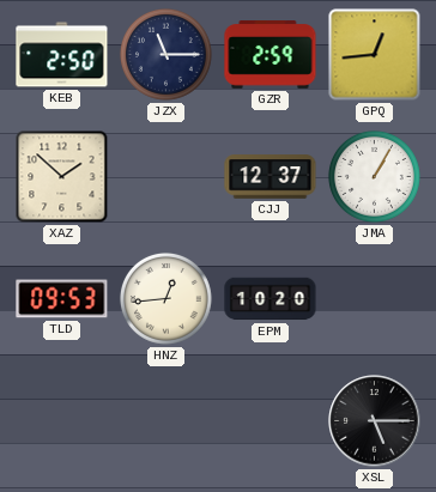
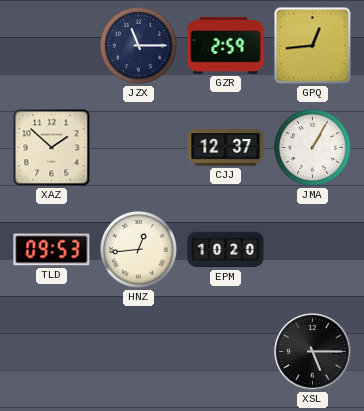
KEB: 2:50 -> none
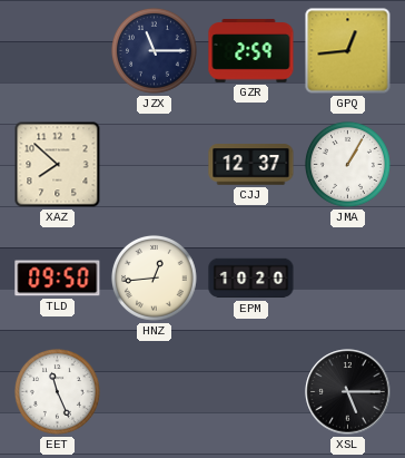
XAZ: 1:52 -> 7:52
TLD: 09:53 -> 09:50
EET: none -> 11:26
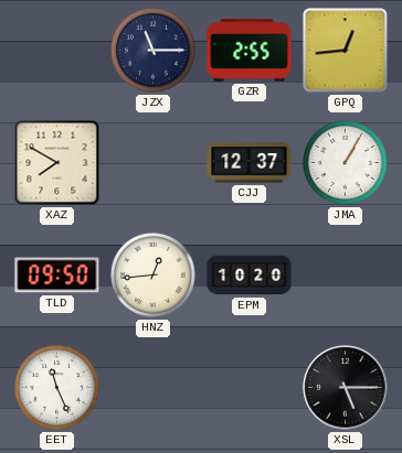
GZR: 2:59 -> 2:55
XAZ: 7:52 -> 7:50
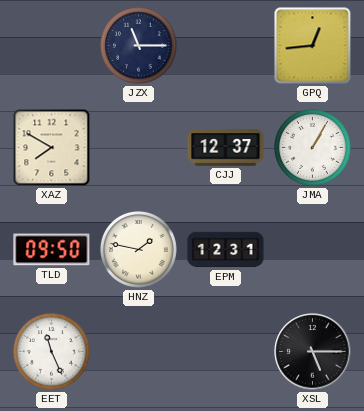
GZR: 2:55 -> none
HNZ: 12:44 -> 1:47
EPM: 10:20 -> 12:31
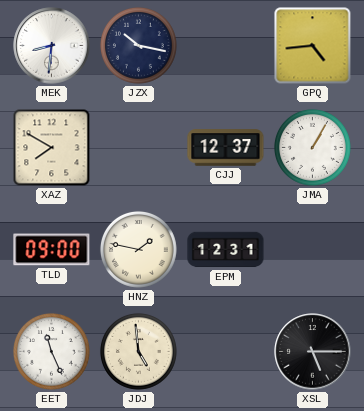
MEK: none -> 8:31
JZX: 11:15 -> 10:17
GPQ: 12:44 -> 4:44
TLD: 09:50 -> 09:00
JDJ: none -> 4:59
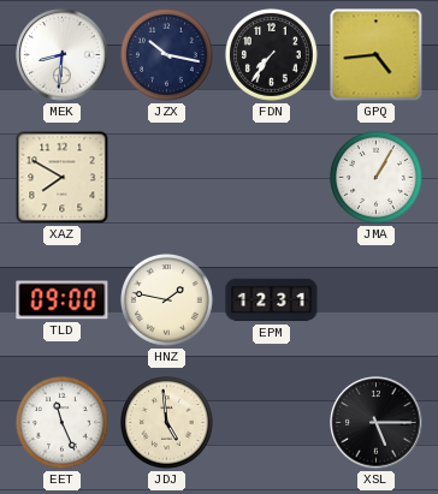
FDN: none -> 7:36
CJJ: 12:37 -> none
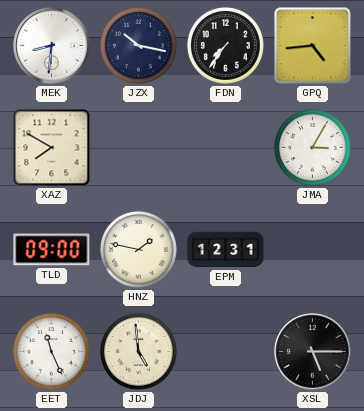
JMA: 1:05 -> 3:05
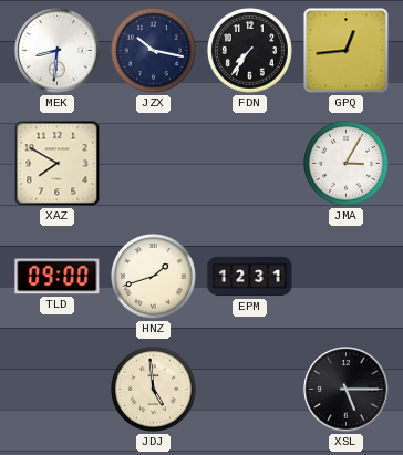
GPQ: 4:44 -> 12:44
HNZ: 1:47 -> 1:42
EET: 11:26 -> none
